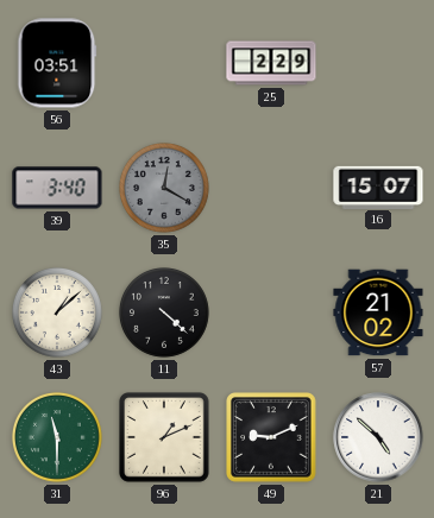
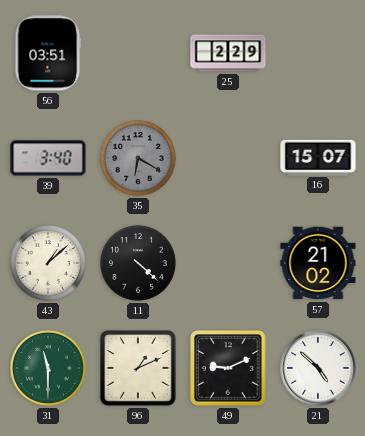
35: 12:20 -> 6:20
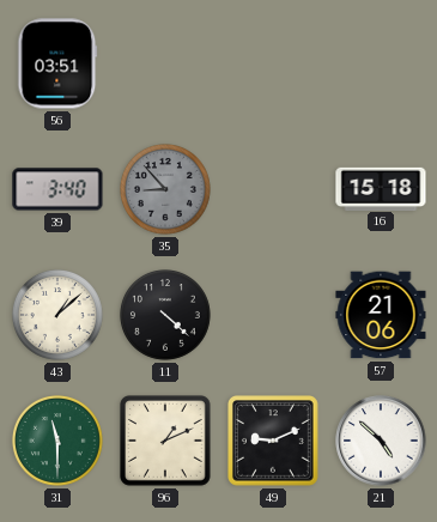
25: 2:29 -> none
35: 6:20 -> 8:53
16: 15:07 -> 15:18
57: 21:02 -> 21:06
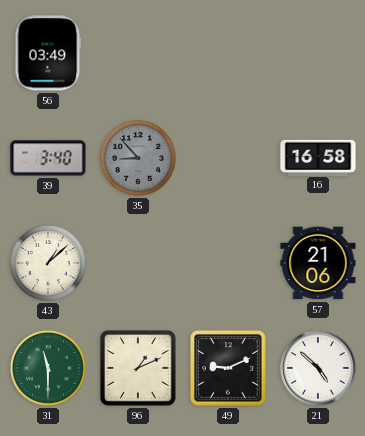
56: 03:51 -> 03:49
16: 15:18 -> 16:58
11: 4:22 -> none
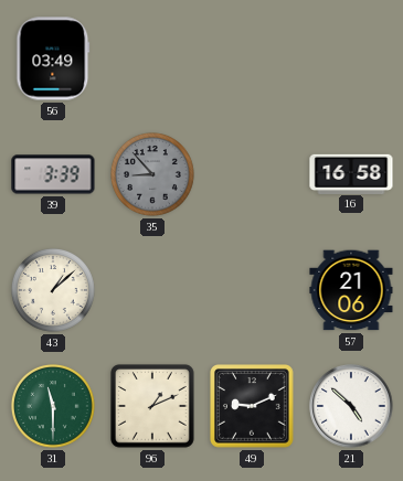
39: 3:40 -> 3:39
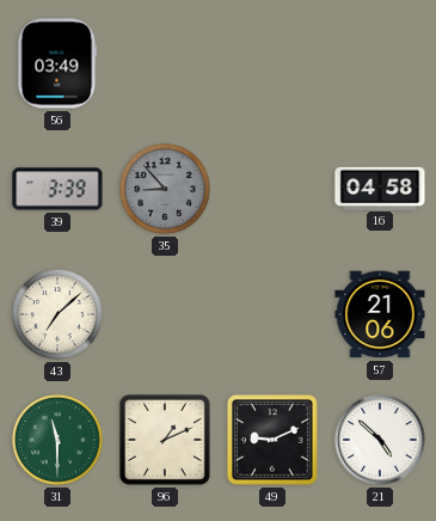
16: 16:58 -> 04:58
43: 1:08 -> 7:08
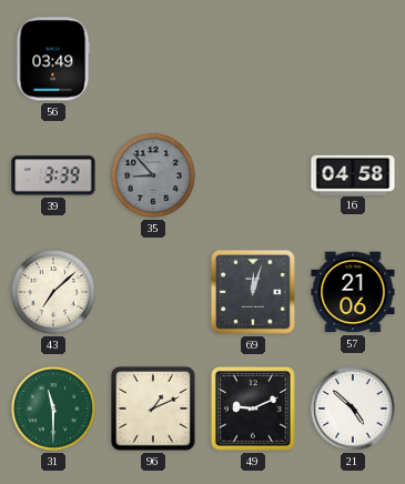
69: none -> 12:03
